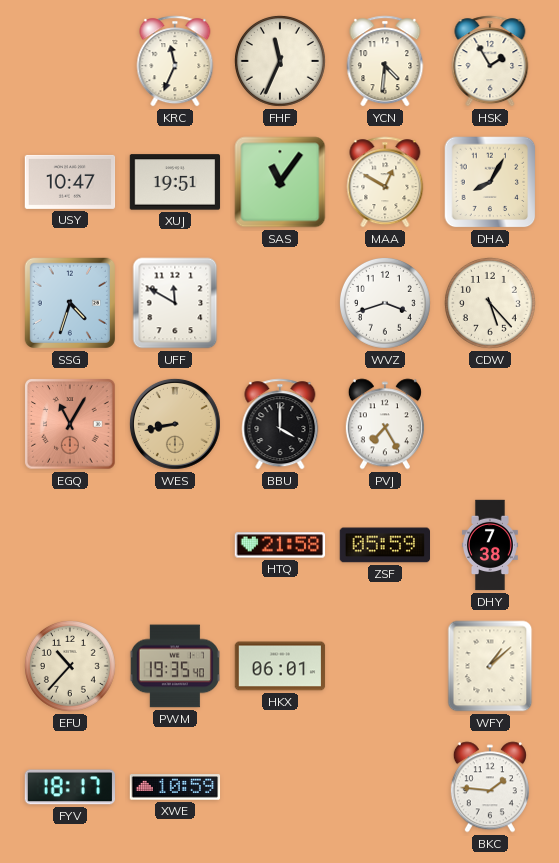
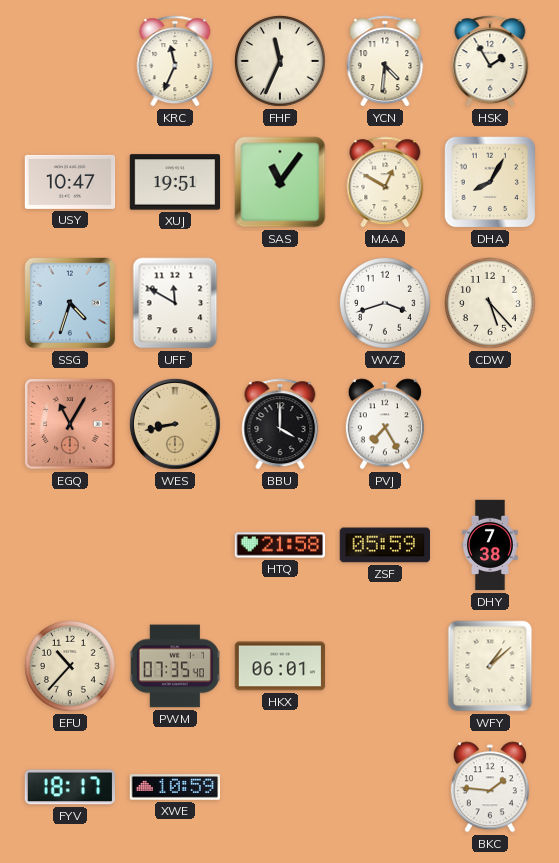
PWM: 19:35 -> 07:35
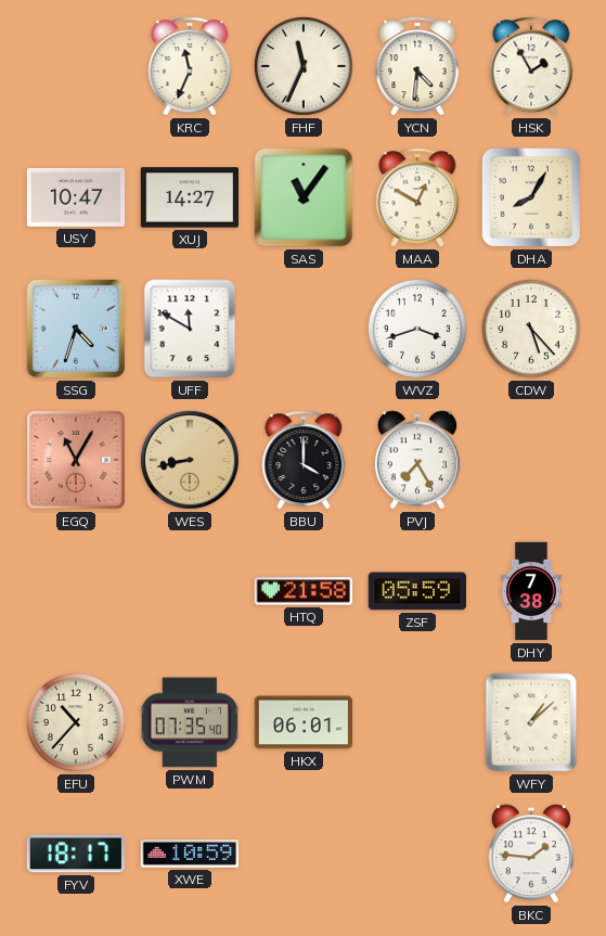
XUJ: 19:51 -> 14:27
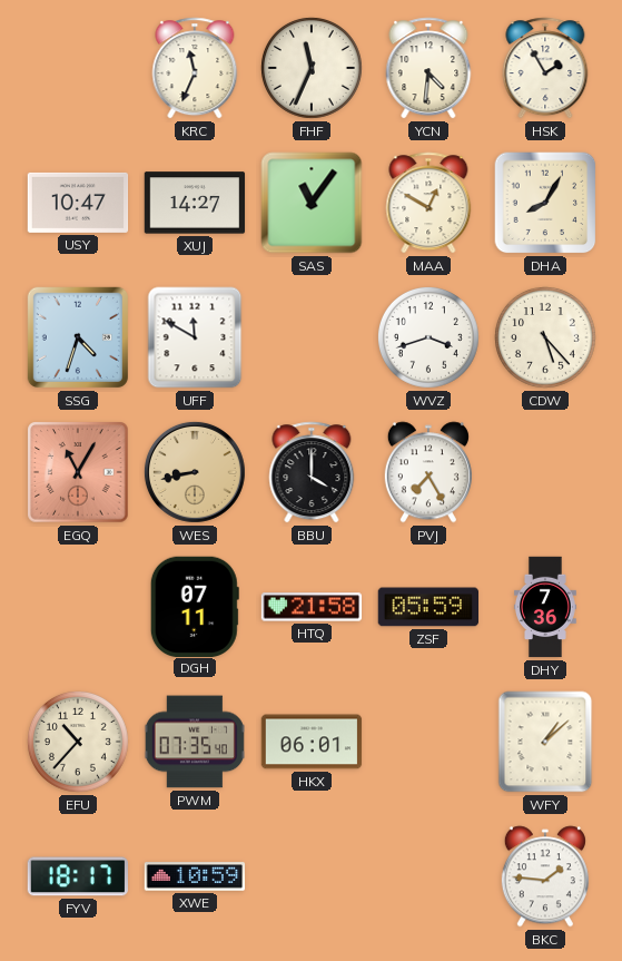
DGH: none -> 07:11
DHY: 7:38 -> 7:36
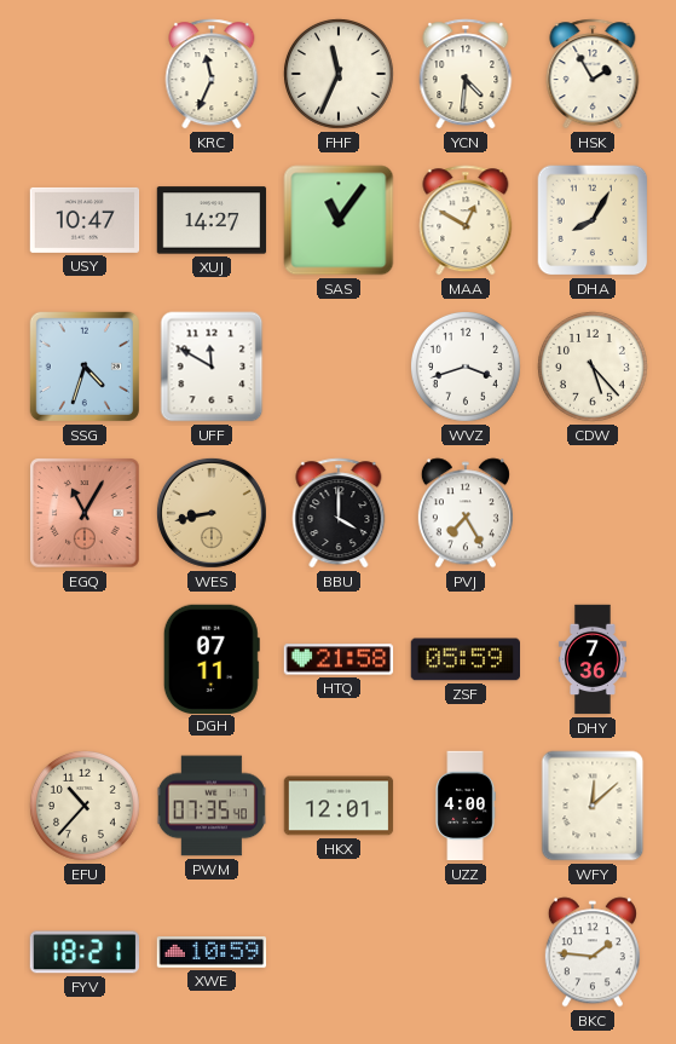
HKX: 06:01 -> 12:01
UZZ: none -> 4:00
WFY: 1:08 -> 12:08
FYV: 18:17 -> 18:21
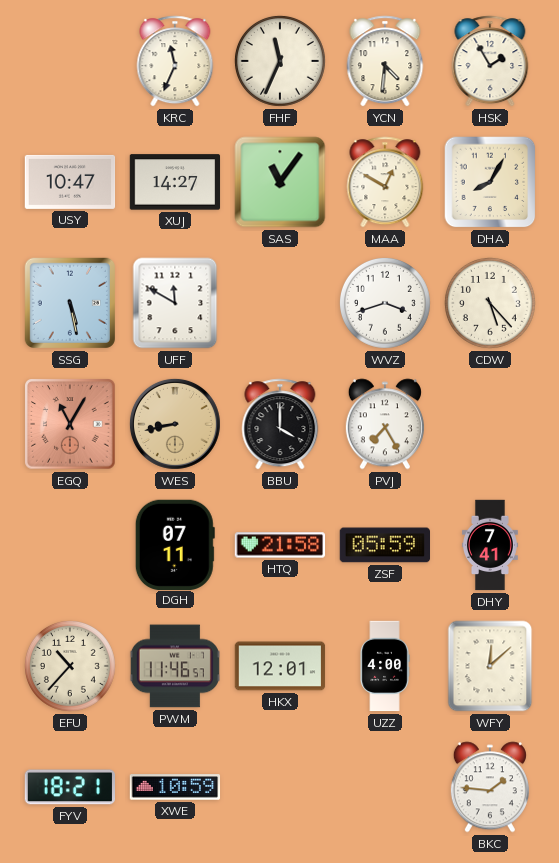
SSG: 4:33 -> 5:28
DHY: 7:36 -> 7:41
PWM: 07:35 -> 11:46
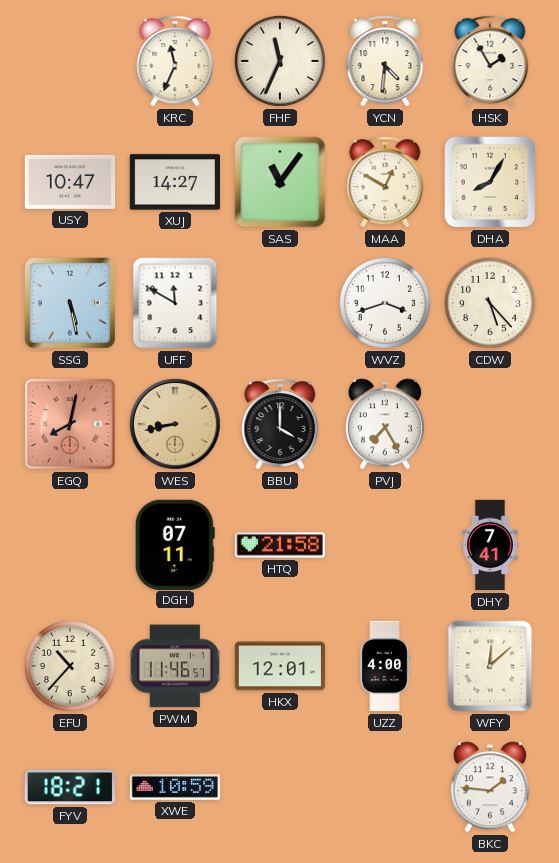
EGQ: 11:05 -> 8:02
ZSF: 05:59 -> none
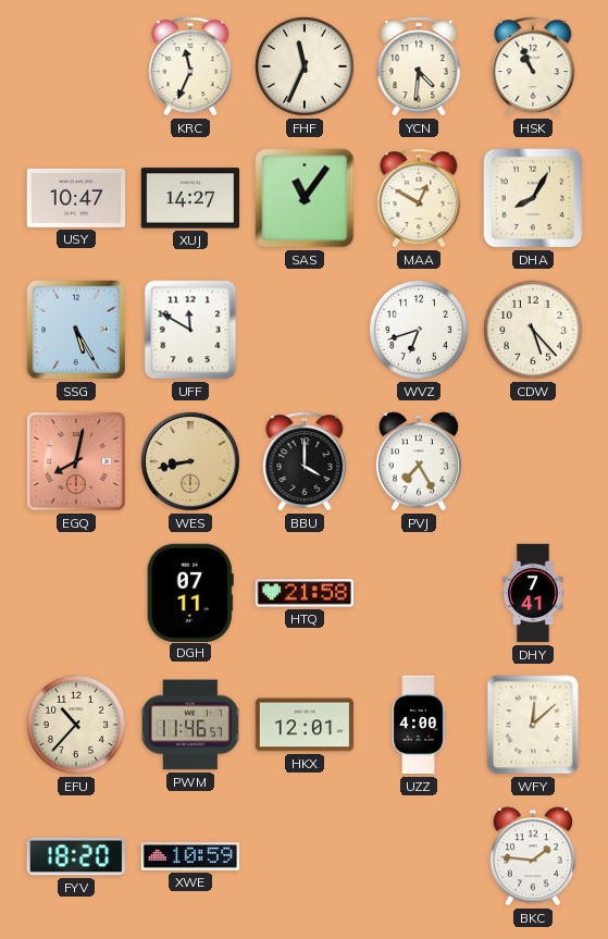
HSK: 1:55 -> 10:56
SSG: 5:28 -> 5:25
WVZ: 3:42 -> 6:42
FYV: 18:21 -> 18:20
